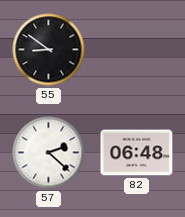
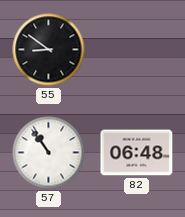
57: 2:22 -> 10:54
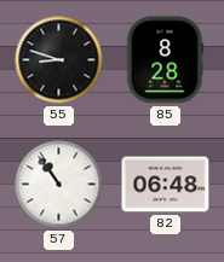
55: 8:51 -> 8:48
85: none -> 8:28
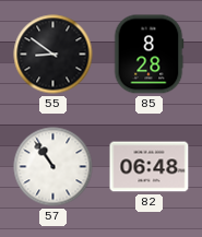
55: 8:48 -> 8:51
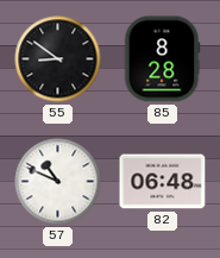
57: 10:54 -> 10:49
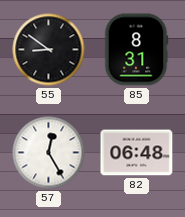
85: 8:28 -> 8:31
57: 10:49 -> 12:25
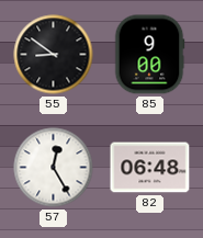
85: 8:31 -> 9:00
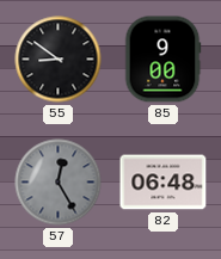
57 dial: white -> grey
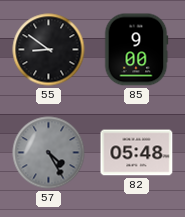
57: 12:25 -> 4:25
82: 06:48 -> 05:48
